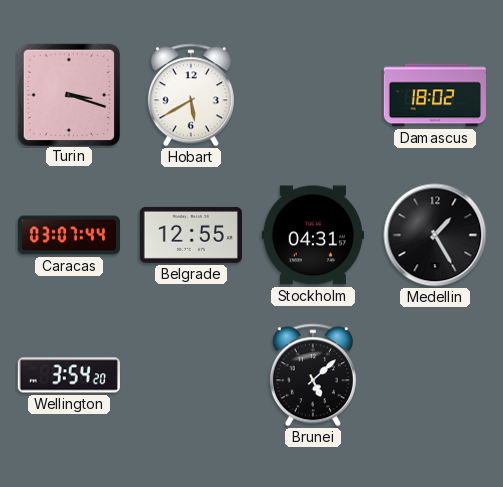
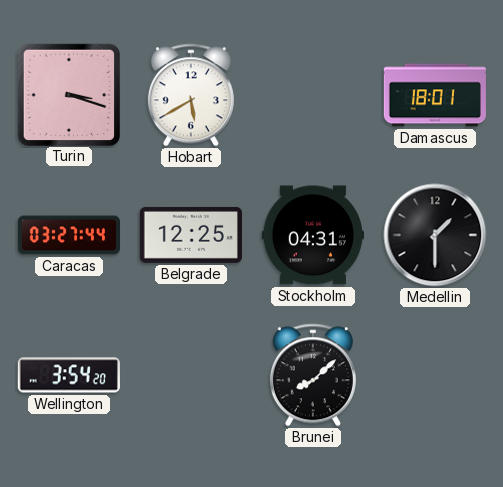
Damascus: 18:02 -> 18:01
Caracas: 03:07 -> 03:27
Belgrade: 12:55 -> 12:25
Medellin: 1:25 -> 1:30
Brunei: 5:08 -> 8:08
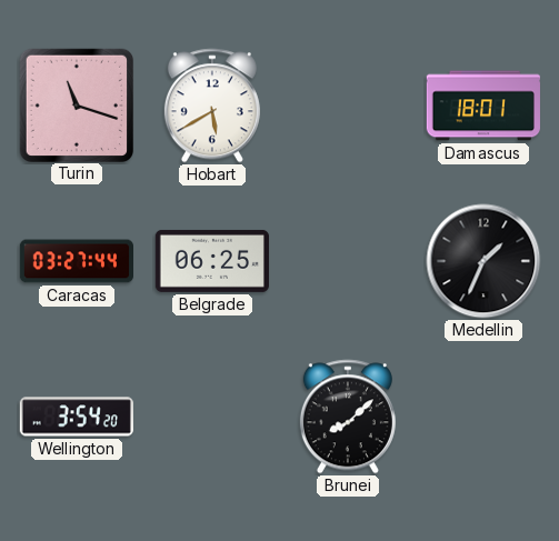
Turin: 3:18 -> 11:18
Belgrade: 12:25 -> 06:25
Stockholm: 04:31 -> none
Medellin: 1:30 -> 1:34
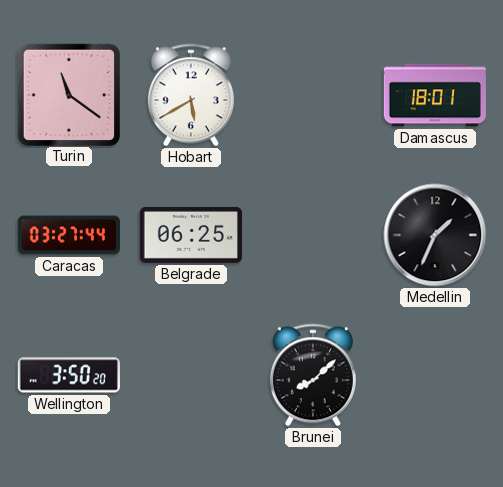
Turin: 11:18 -> 11:21
Wellington: 3:54 -> 3:50
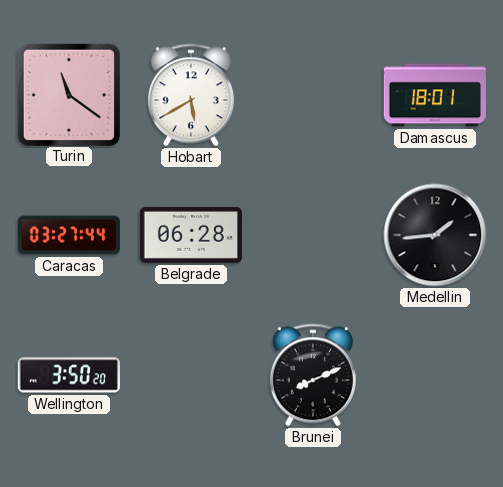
Belgrade: 06:25 -> 06:28
Medellin: 1:34 -> 1:44
Brunei: 8:08 -> 8:11
